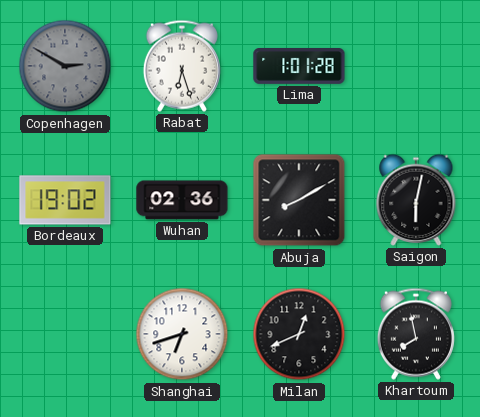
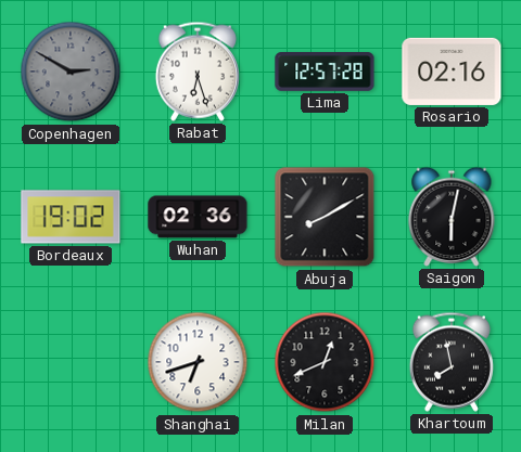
Lima: 1:01 -> 12:57
Rosario: none -> 02:16
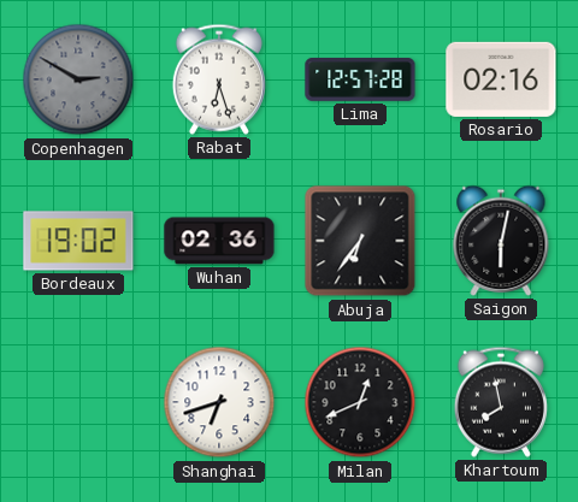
Abuja: 8:10 -> 6:36
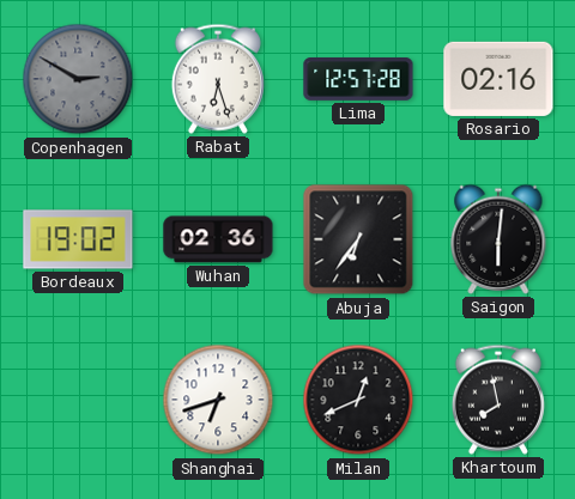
Saigon: 6:02 -> 6:01
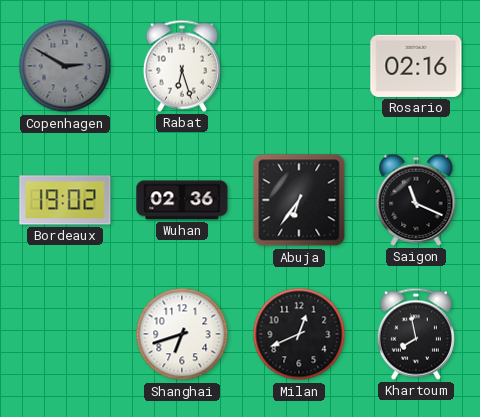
Lima: 12:57 -> none
Saigon: 6:01 -> 11:19
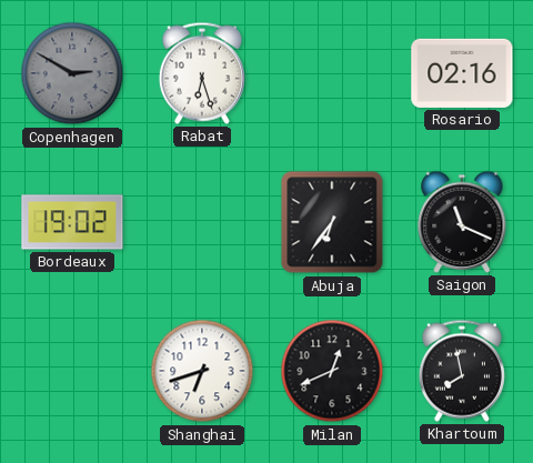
Wuhan: 02:36 -> none
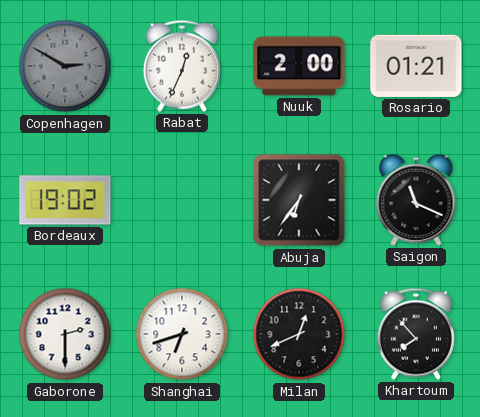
Rabat: 6:27 -> 12:34
Nuuk: none -> 2:00
Rosario: 02:16 -> 01:21
Gaborone: none -> 2:30
Khartoum: 7:58 -> 7:53
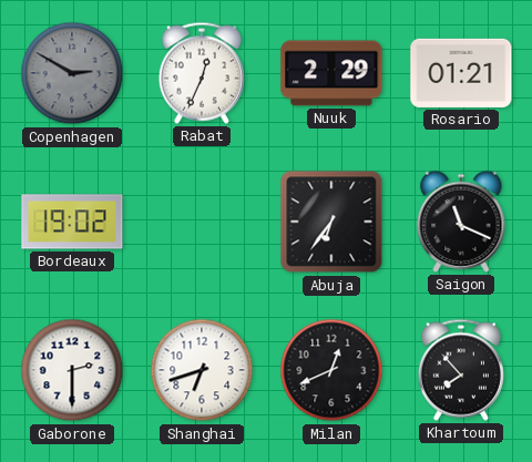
Nuuk: 2:00 -> 2:29
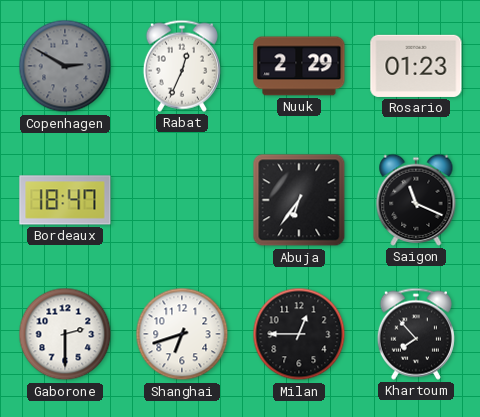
Rosario: 01:21 -> 01:23
Bordeaux: 19:02 -> 18:47
Milan: 12:41 -> 12:45
